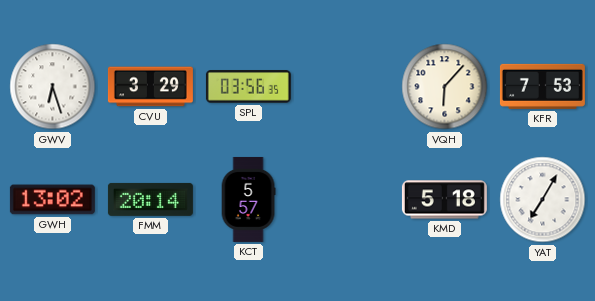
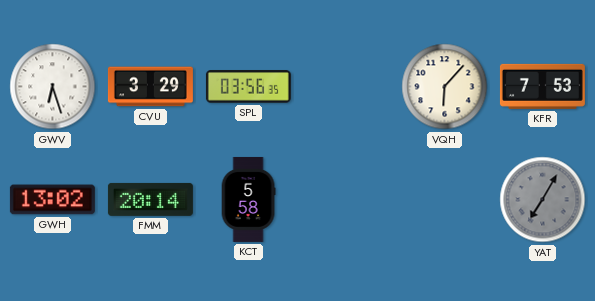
KCT: 5:57 -> 5:58
KMD: 5:18 -> none
YAT dial: white -> grey
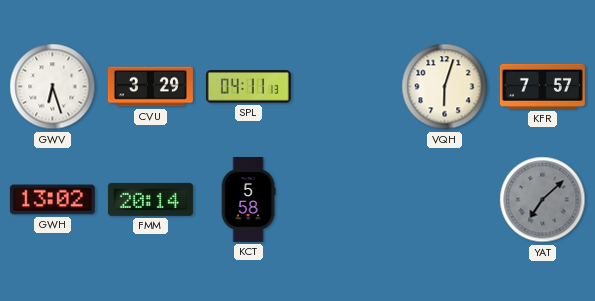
SPL: 03:56 -> 04:11
VQH: 6:07 -> 6:03
KFR: 7:53 -> 7:57
YAT: 7:05 -> 7:08
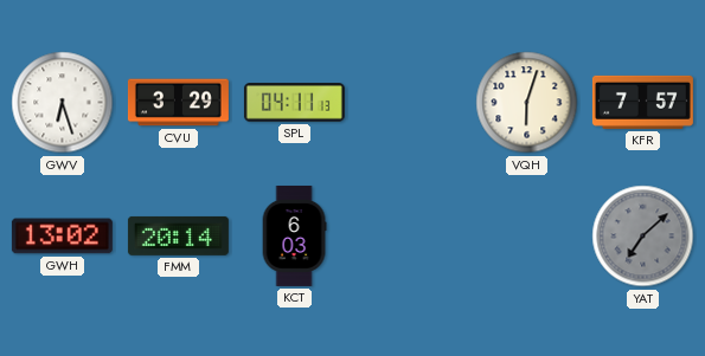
KCT: 5:58 -> 6:03
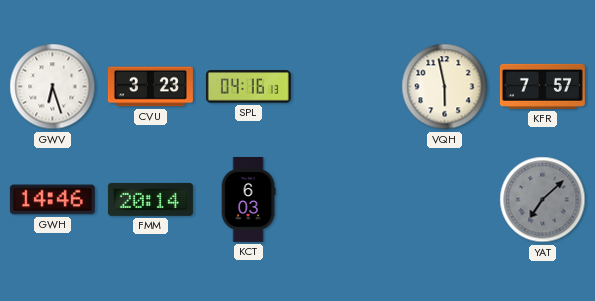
CVU: 3:29 -> 3:23
SPL: 04:11 -> 04:16
VQH: 6:03 -> 5:58
GWH: 13:02 -> 14:46
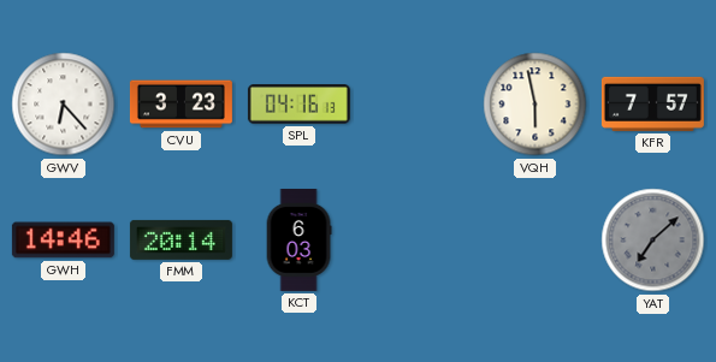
GWV: 6:27 -> 6:23
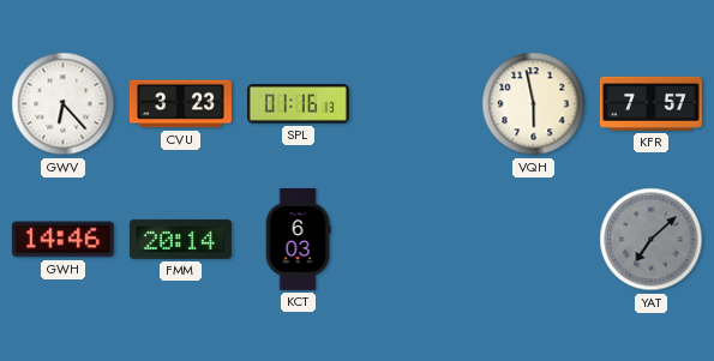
SPL: 04:16 -> 01:16
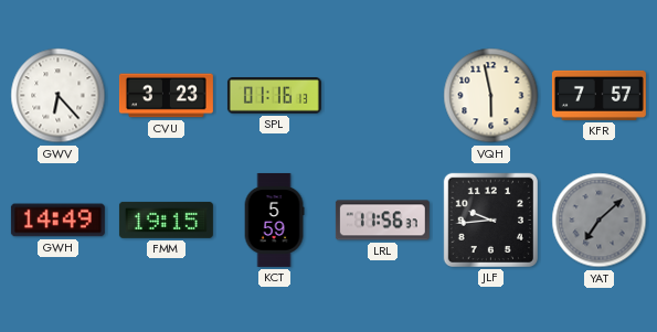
GWH: 14:46 -> 14:49
FMM: 20:14 -> 19:15
KCT: 6:03 -> 5:59
LRL: none -> 11:56
JLF: none -> 9:44
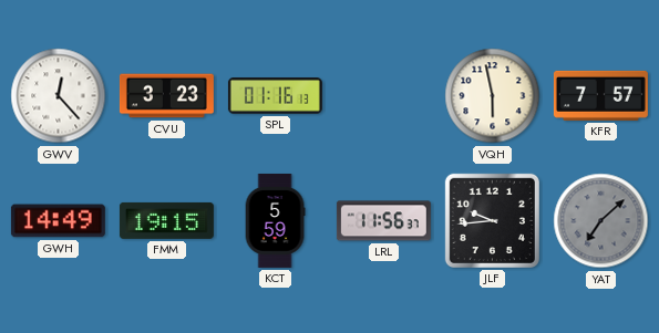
GWV: 6:23 -> 12:23
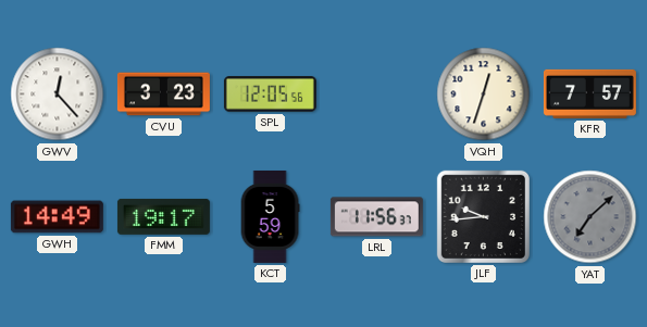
SPL: 01:16 -> 12:05
VQH: 5:58 -> 12:33
FMM: 19:15 -> 19:17
